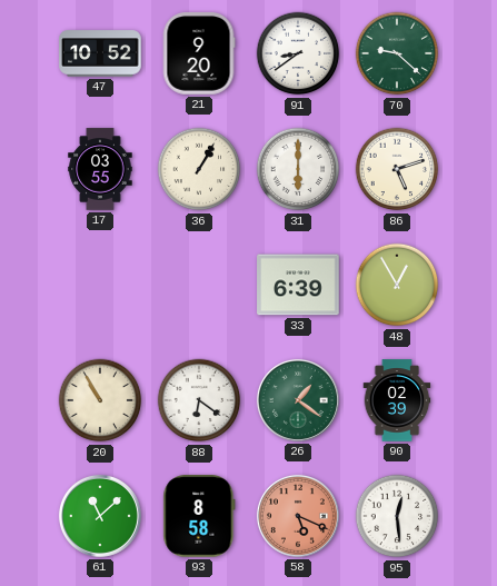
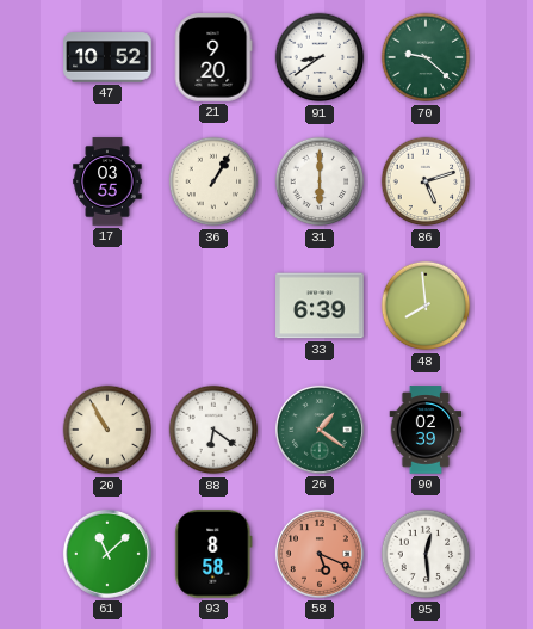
48: 12:55 -> 7:59
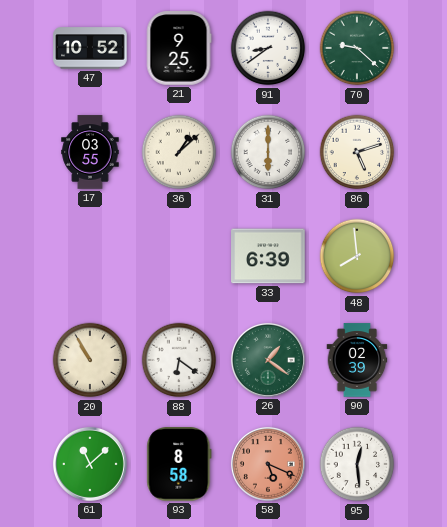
21: 9:20 -> 9:25
36: 1:05 -> 1:08
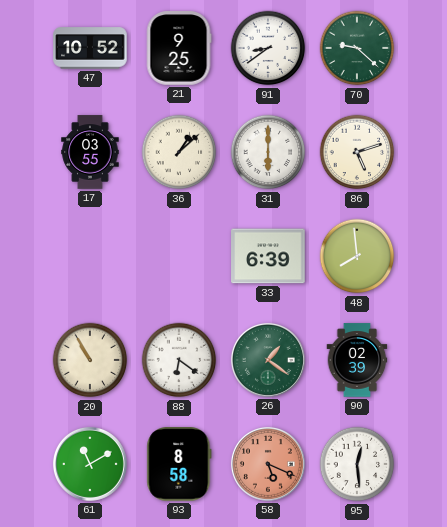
61: 11:08 -> 11:10
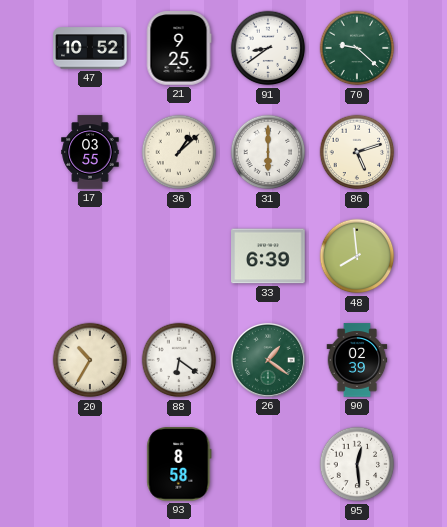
20: 10:55 -> 10:35
61: 11:10 -> none
58: 5:19 -> none
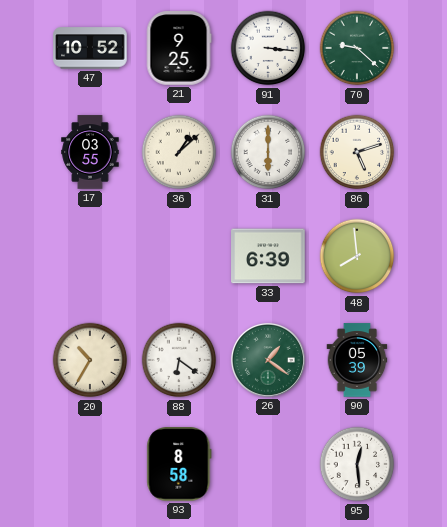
91: 8:39 -> 3:16
90: 02:39 -> 05:39
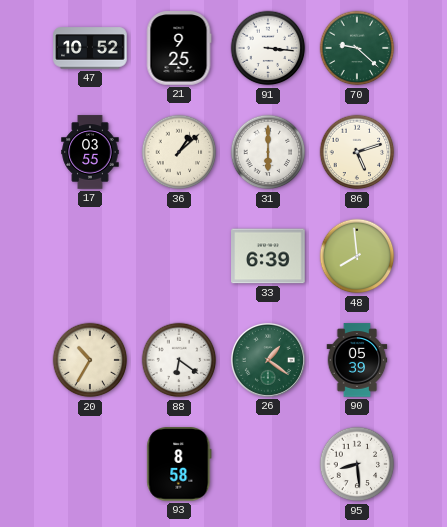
95: 12:29 -> 8:29
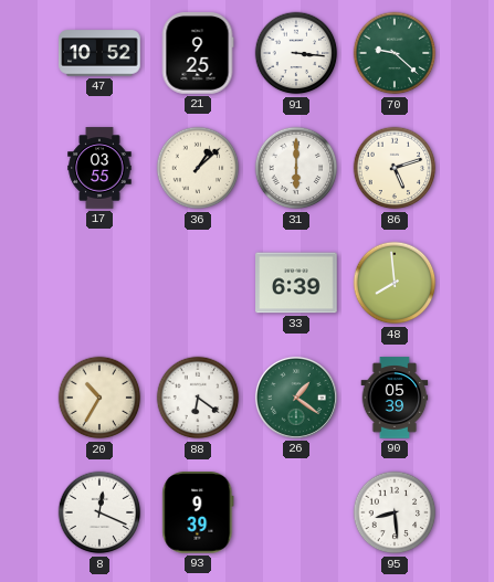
8: none -> 12:19
93: 8:58 -> 9:39
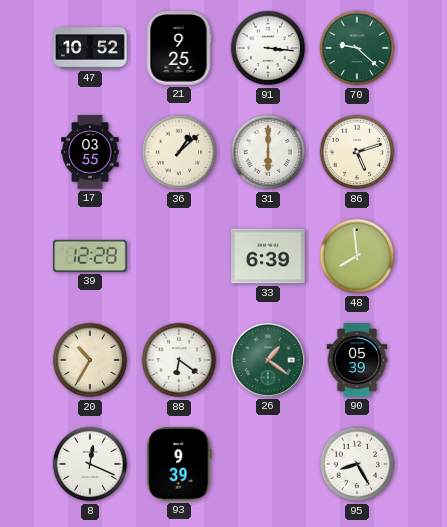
39: none -> 12:28
95: 8:29 -> 8:25
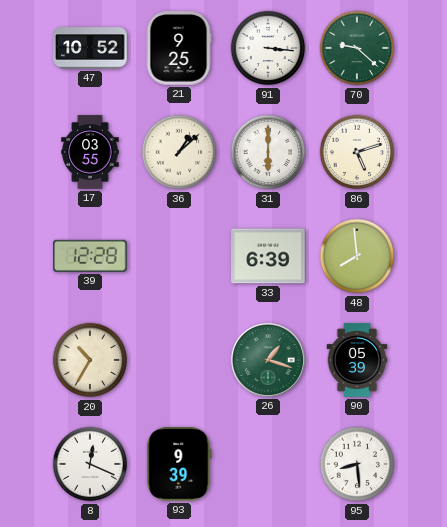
88: 6:21 -> none
26: 1:21 -> 1:18
95: 8:25 -> 8:29
